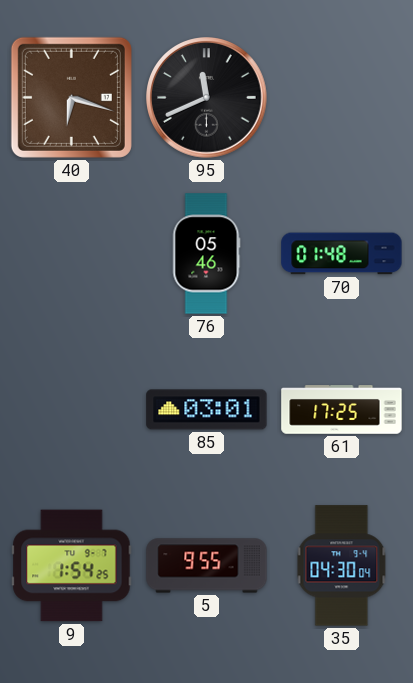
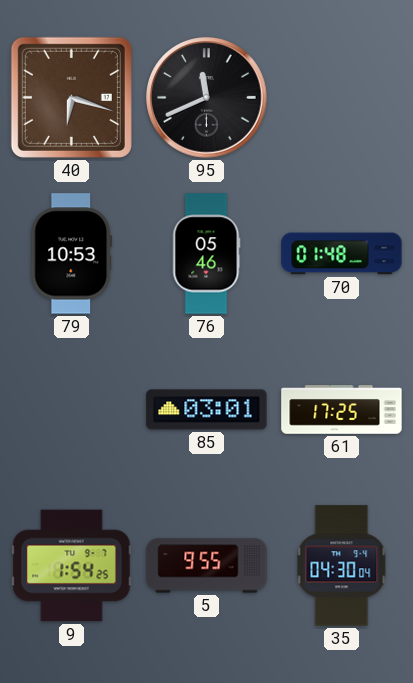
79: none -> 10:53
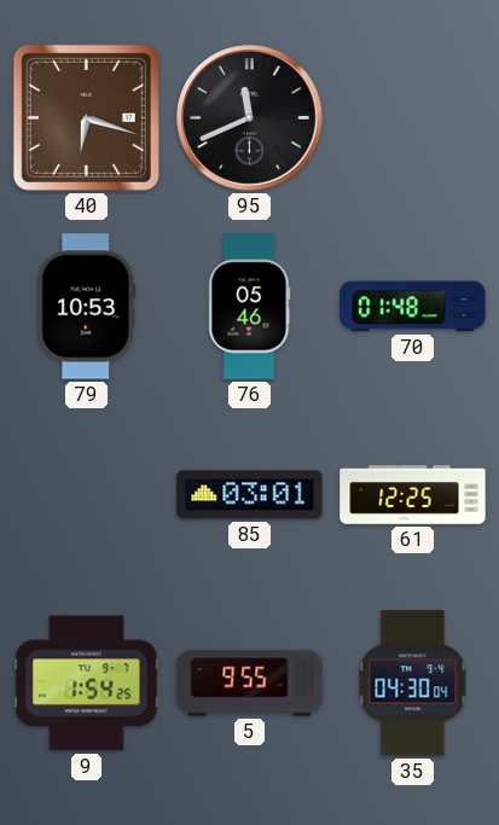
61: 17:25 -> 12:25
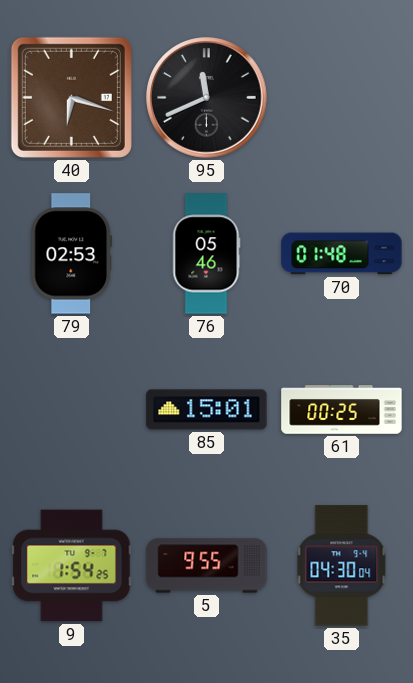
79: 10:53 -> 02:53
85: 03:01 -> 15:01
61: 12:25 -> 00:25
